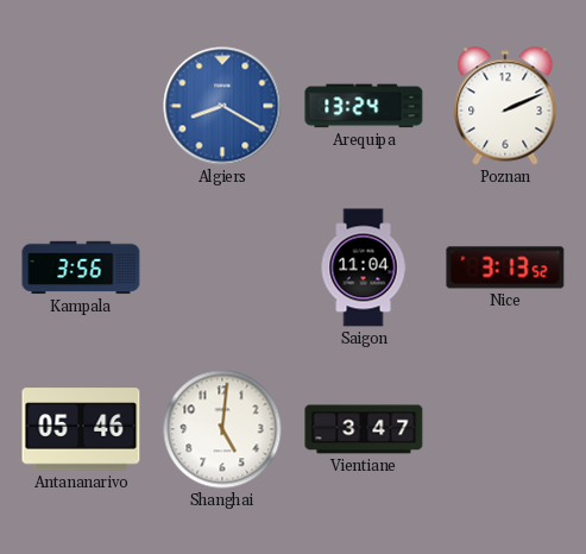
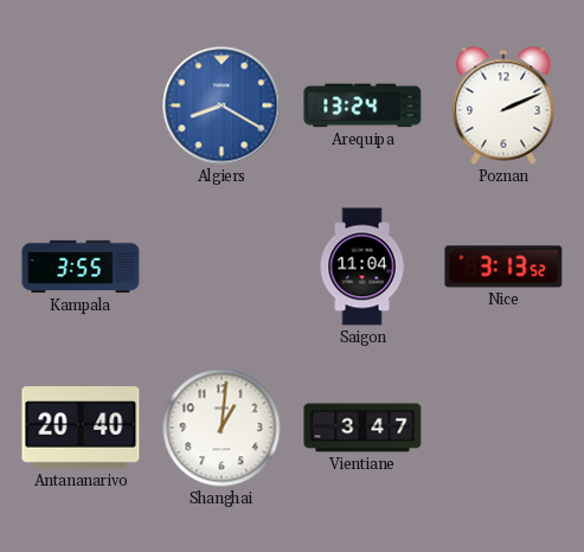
Kampala: 3:56 -> 3:55
Antananarivo: 05:46 -> 20:40
Shanghai: 5:01 -> 1:01
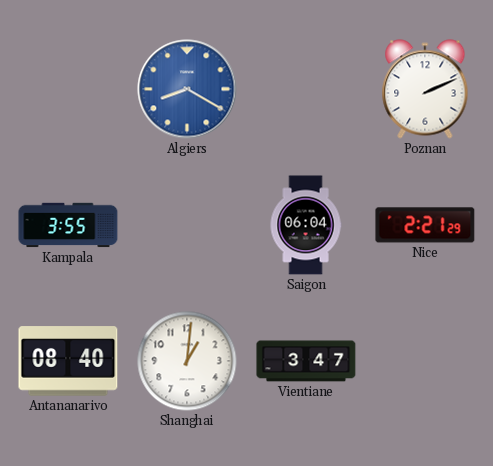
Arequipa: 13:24 -> none
Saigon: 11:04 -> 06:04
Nice: 3:13 -> 2:21
Antananarivo: 20:40 -> 08:40
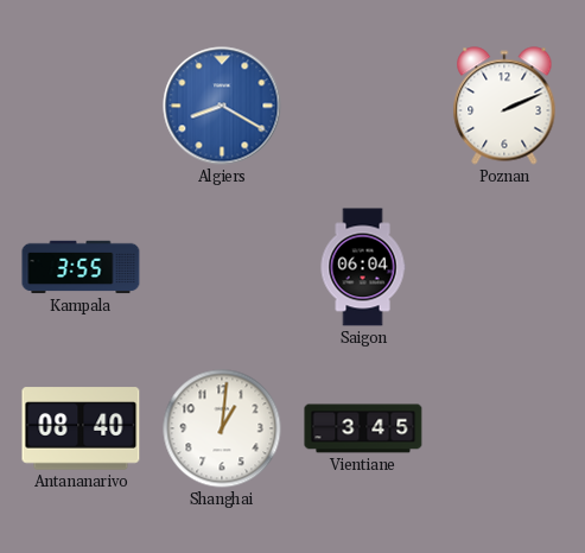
Nice: 2:21 -> none
Vientiane: 3:47 -> 3:45
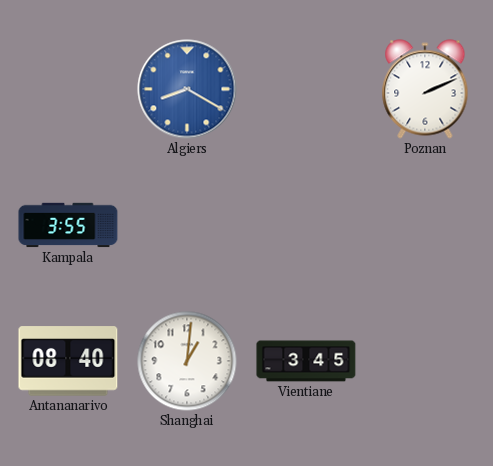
Saigon: 06:04 -> none
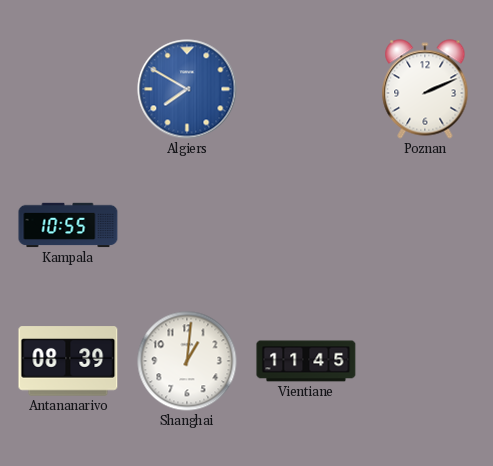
Algiers: 8:20 -> 7:50
Kampala: 3:55 -> 10:55
Antananarivo: 08:40 -> 08:39
Vientiane: 3:45 -> 11:45
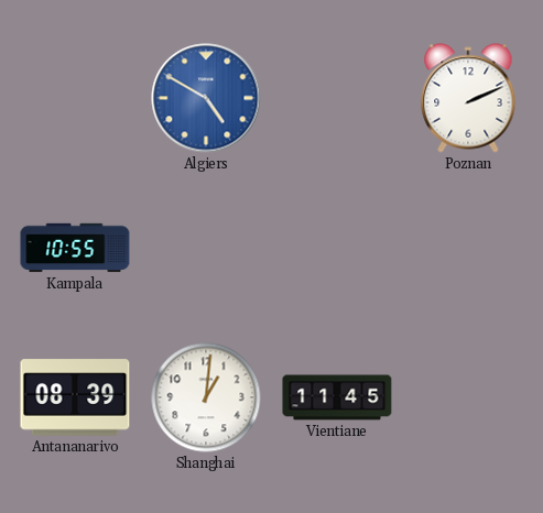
Algiers: 7:50 -> 4:50
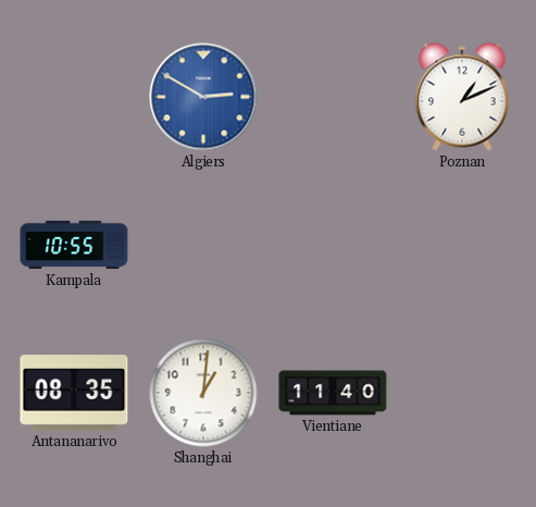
Algiers: 4:50 -> 2:50
Poznan: 2:11 -> 1:11
Antananarivo: 08:39 -> 08:35
Vientiane: 11:45 -> 11:40
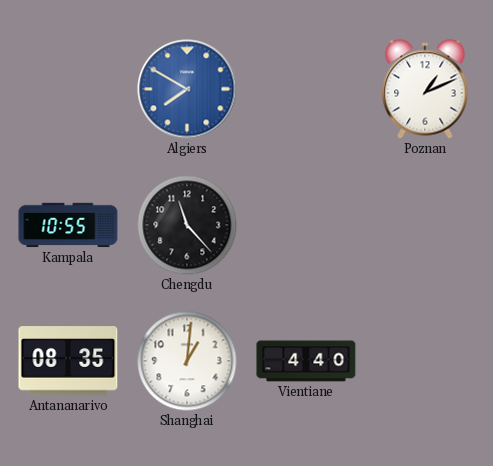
Algiers: 2:50 -> 7:50
Chengdu: none -> 11:23
Vientiane: 11:40 -> 4:40
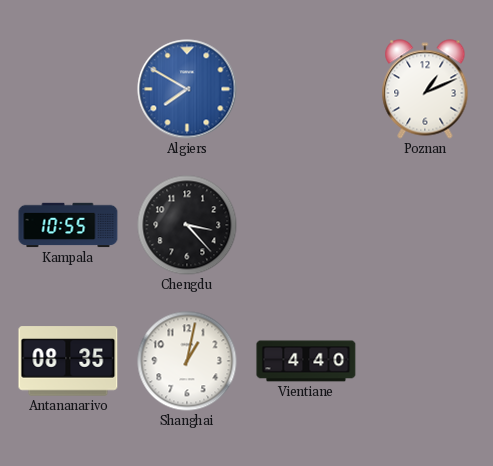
Chengdu: 11:23 -> 3:23
Shanghai: 1:01 -> 1:02
